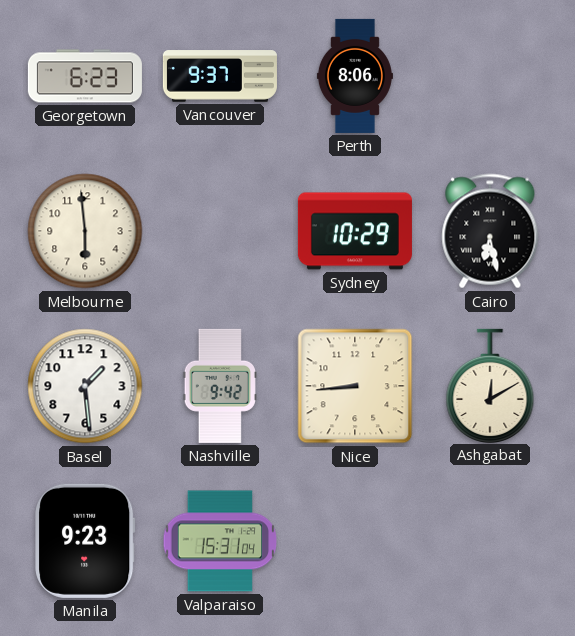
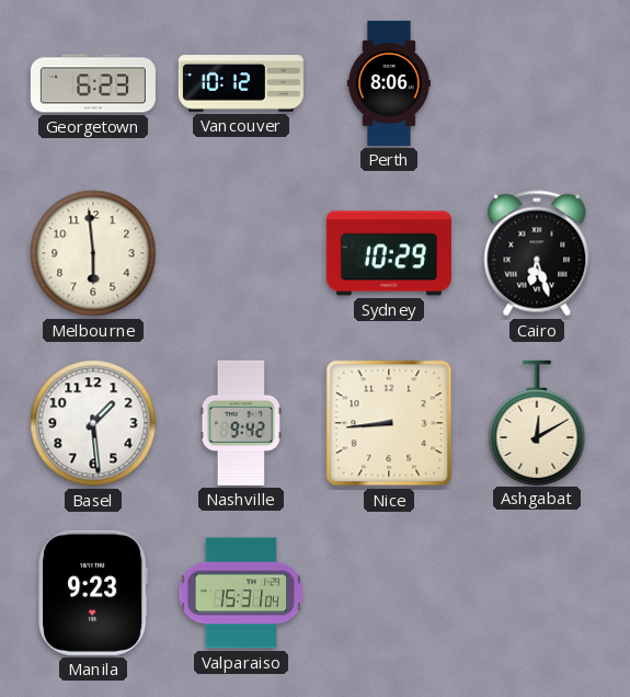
Vancouver: 9:37 -> 10:12
Cairo: 6:28 -> 6:27
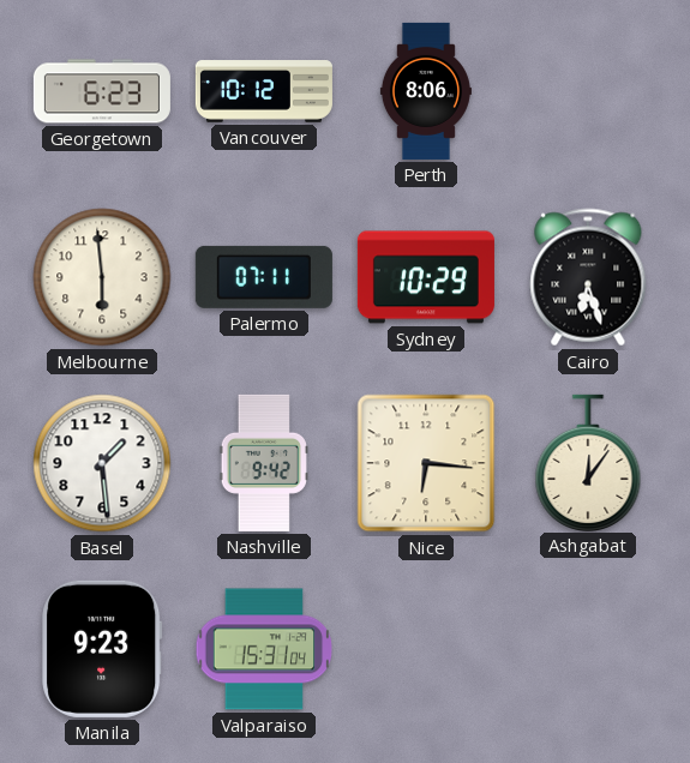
Palermo: none -> 07:11
Nice: 8:44 -> 6:16
Ashgabat: 12:10 -> 12:06
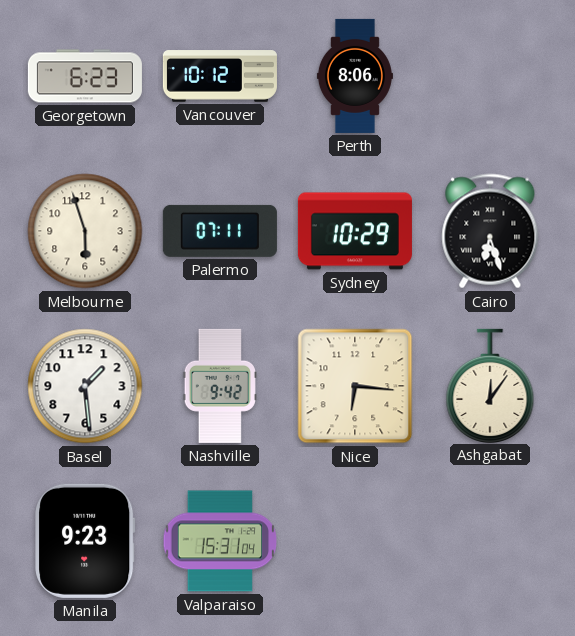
Melbourne: 5:59 -> 5:57
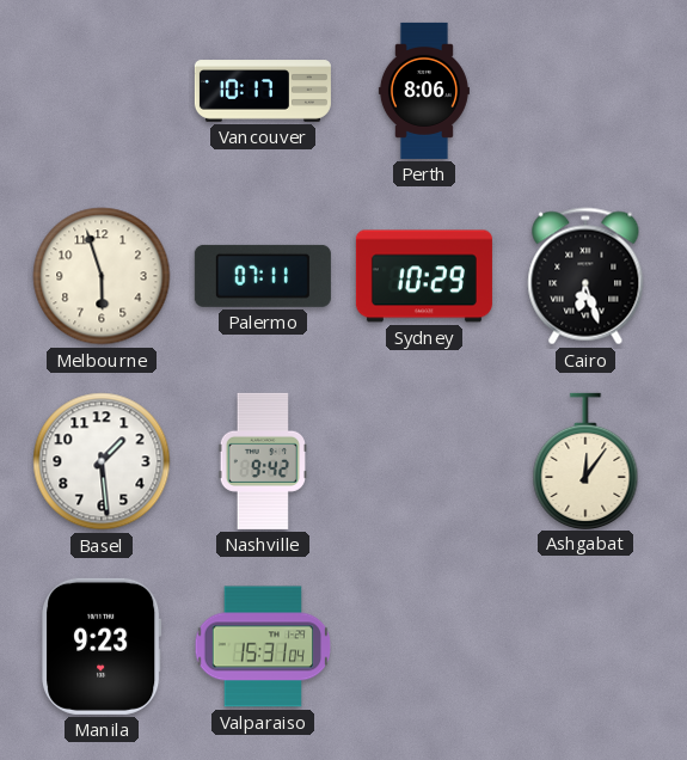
Georgetown: 6:23 -> none
Vancouver: 10:12 -> 10:17
Nice: 6:16 -> none
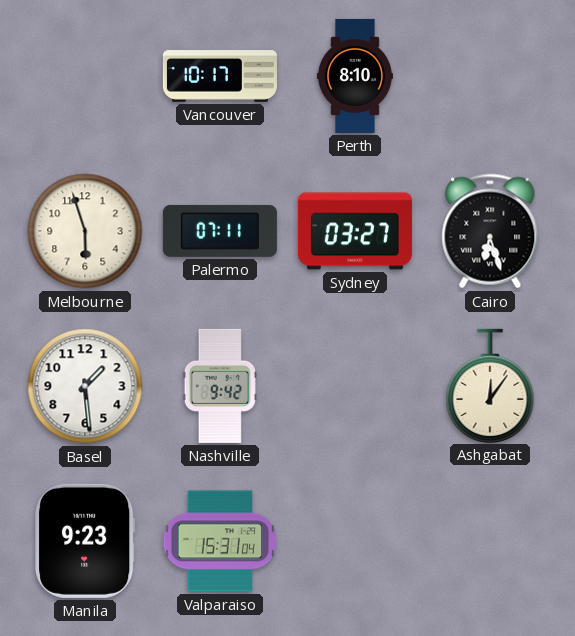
Perth: 8:06 -> 8:10
Sydney: 10:29 -> 03:27
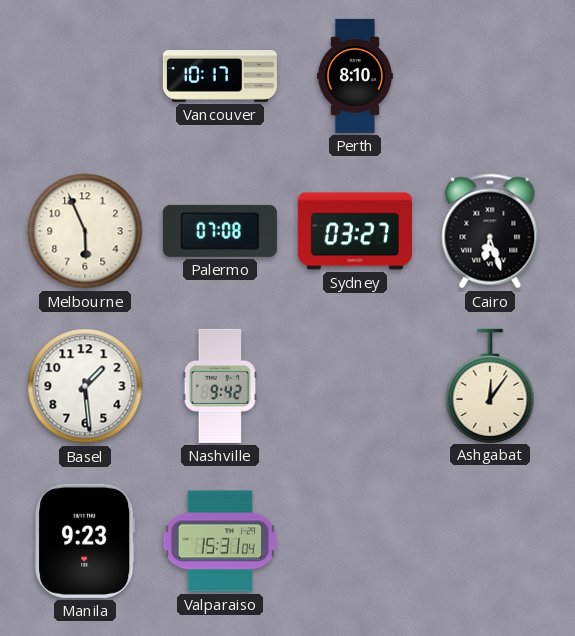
Melbourne: 5:57 -> 5:56
Palermo: 07:11 -> 07:08
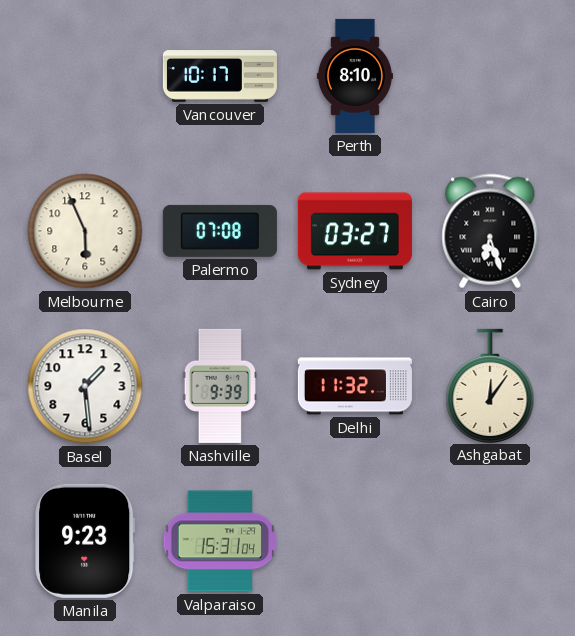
Nashville: 9:42 -> 9:39
Delhi: none -> 11:32
